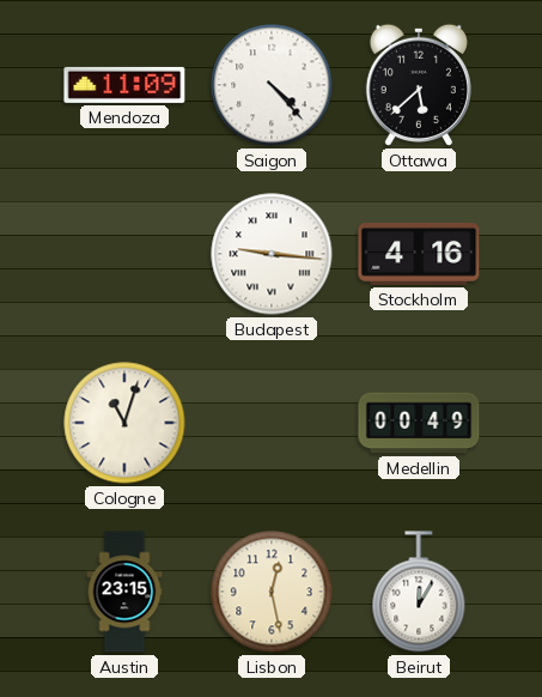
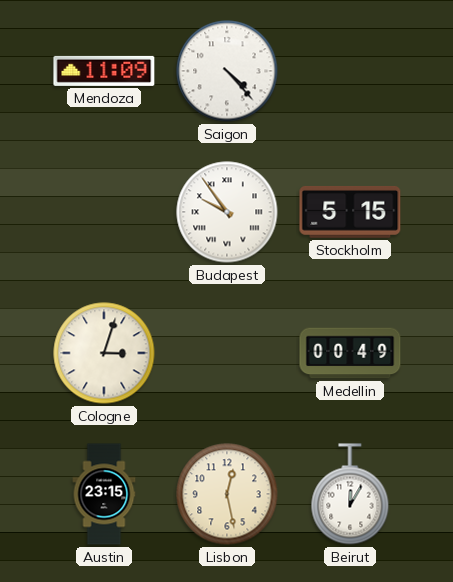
Ottawa: 5:38 -> none
Budapest: 9:16 -> 9:54
Stockholm: 4:16 -> 5:15
Cologne: 11:03 -> 3:03
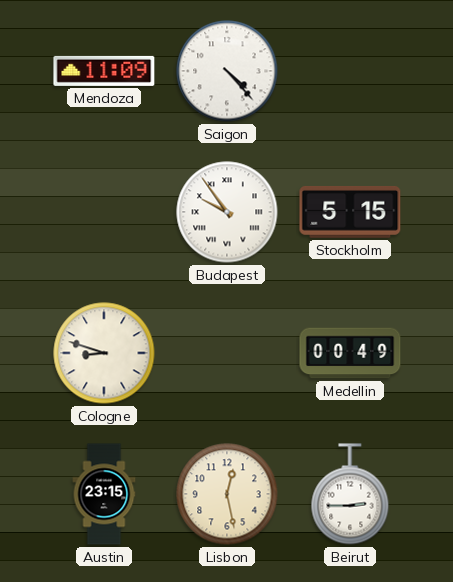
Cologne: 3:03 -> 8:48
Beirut: 12:05 -> 2:45
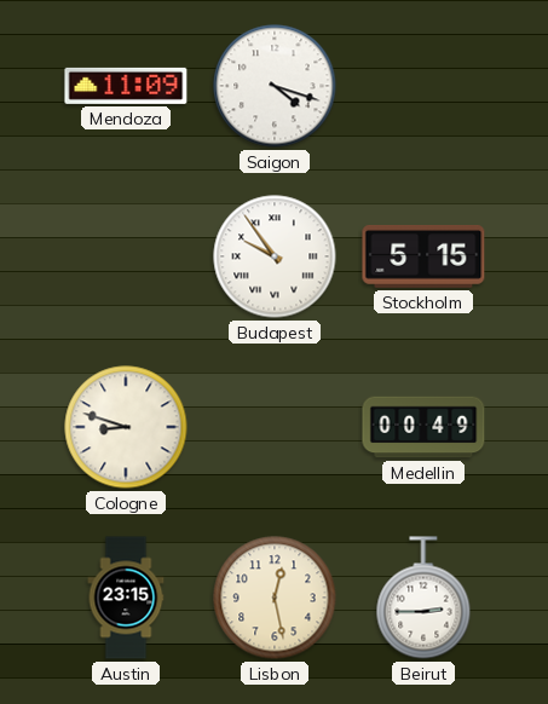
Saigon: 4:23 -> 4:18
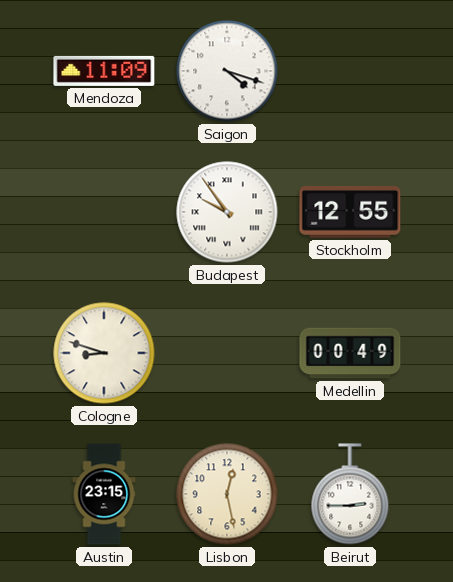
Stockholm: 5:15 -> 12:55
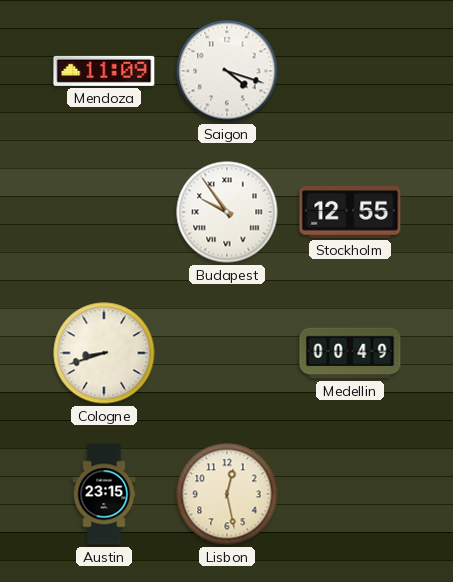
Cologne: 8:48 -> 8:42
Beirut: 2:45 -> none
